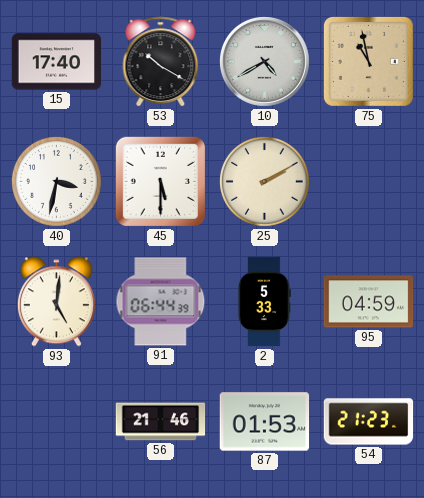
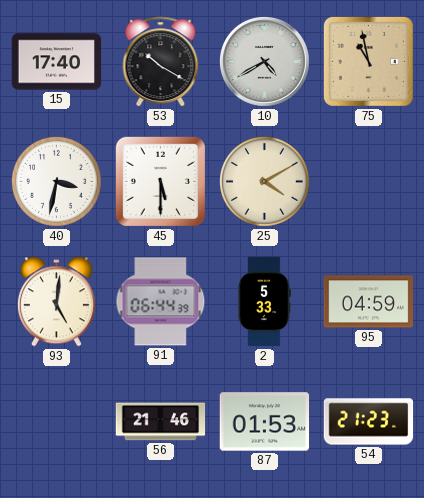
25: 2:10 -> 4:10
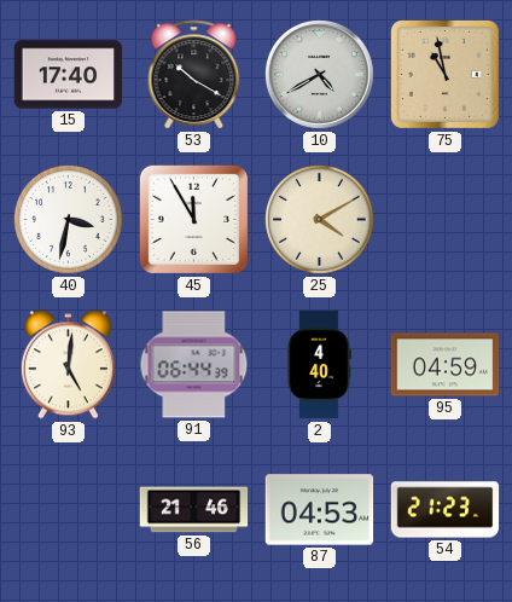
45: 5:30 -> 11:55
2: 5:33 -> 4:40
87: 01:53 -> 04:53
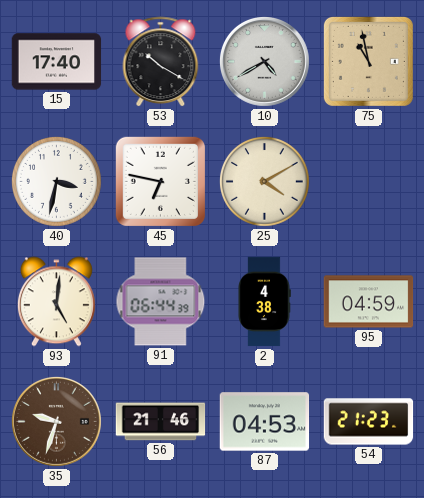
45: 11:55 -> 6:47
2: 4:40 -> 4:38
35: none -> 9:33
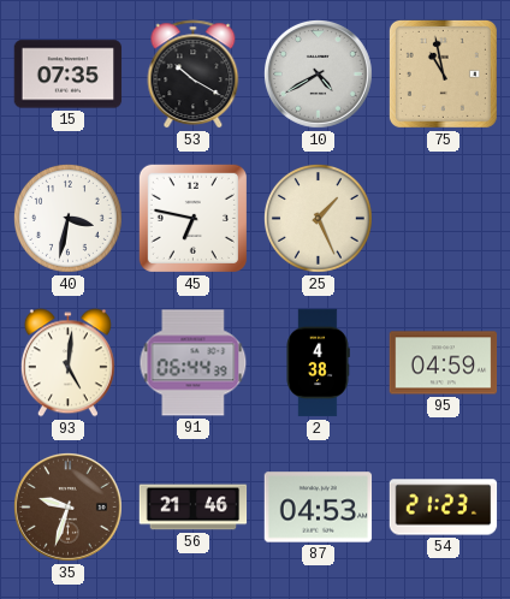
15: 17:40 -> 07:35
25: 4:10 -> 1:26
